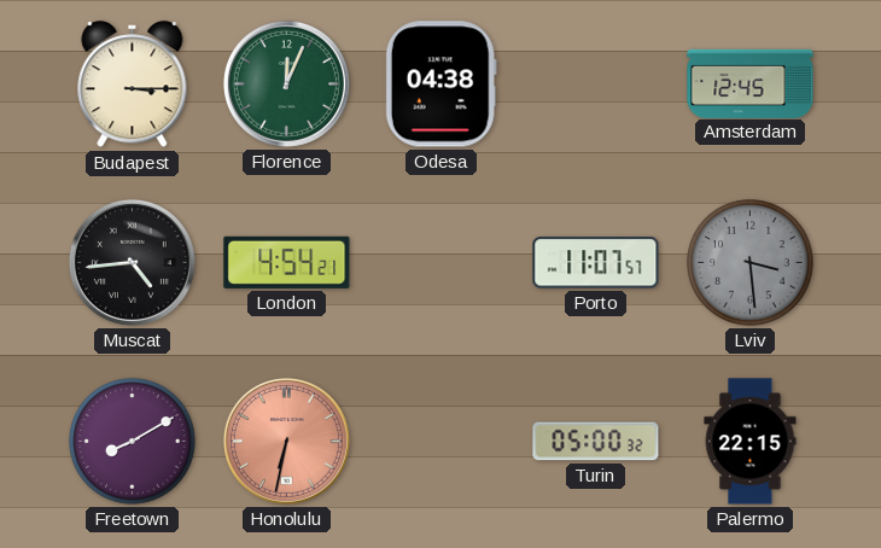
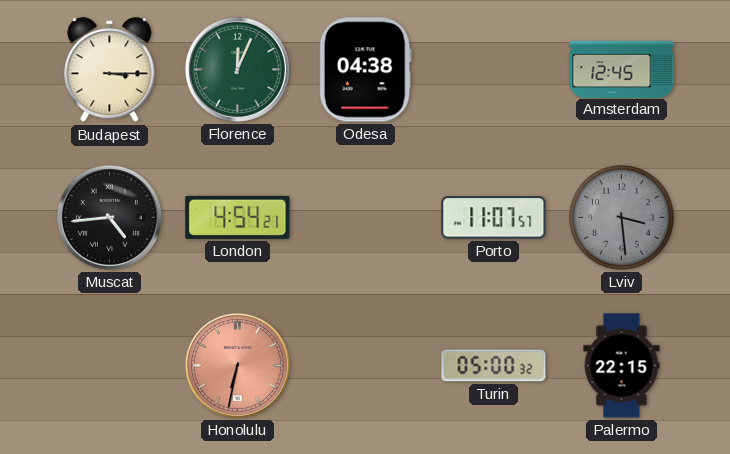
Freetown: 8:10 -> none
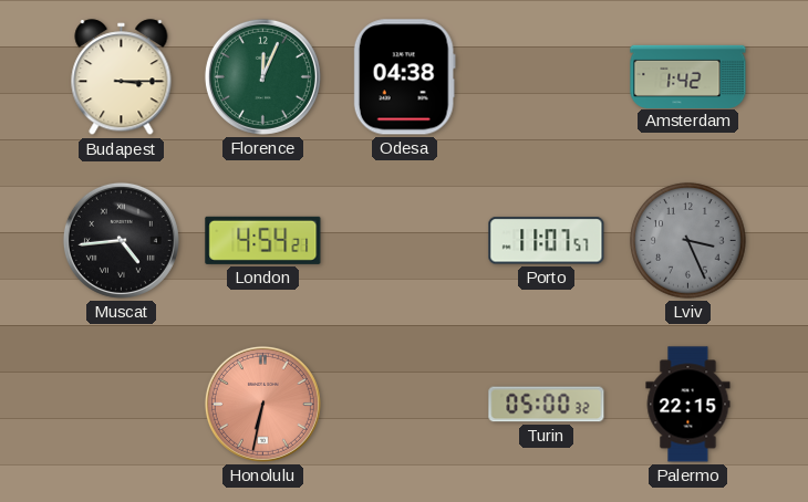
Amsterdam: 12:45 -> 1:42
Lviv: 3:29 -> 3:26
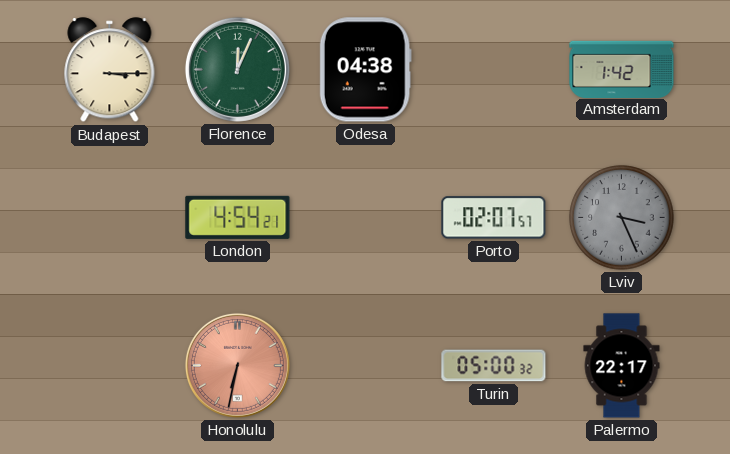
Muscat: 4:44 -> none
Porto: 11:07 -> 02:07
Palermo: 22:15 -> 22:17
